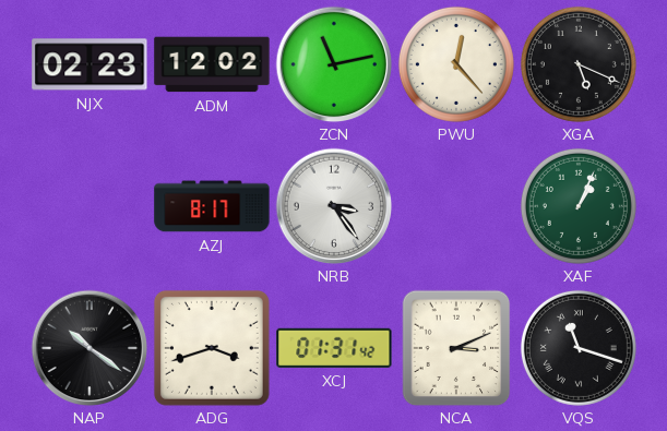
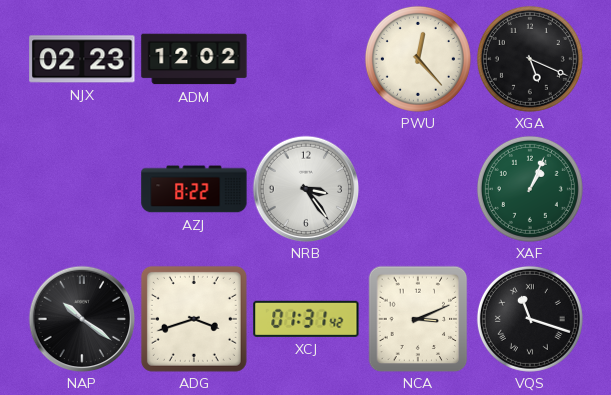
ZCN: 11:13 -> none
AZJ: 8:17 -> 8:22
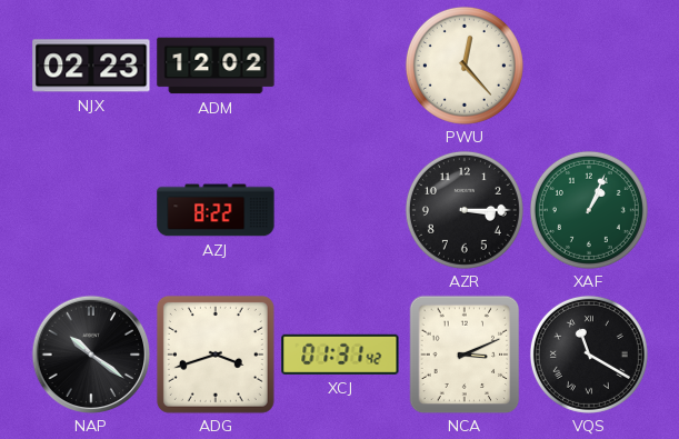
XGA: 5:19 -> none
NRB: 3:24 -> none
AZR: none -> 3:15
VQS: 11:18 -> 11:20
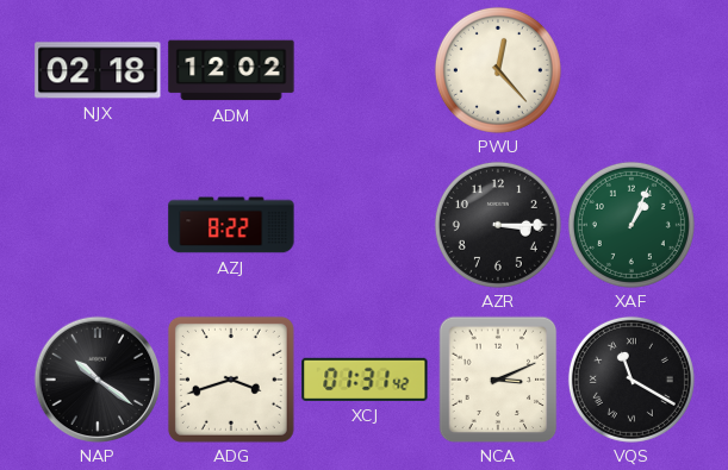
NJX: 02:23 -> 02:18
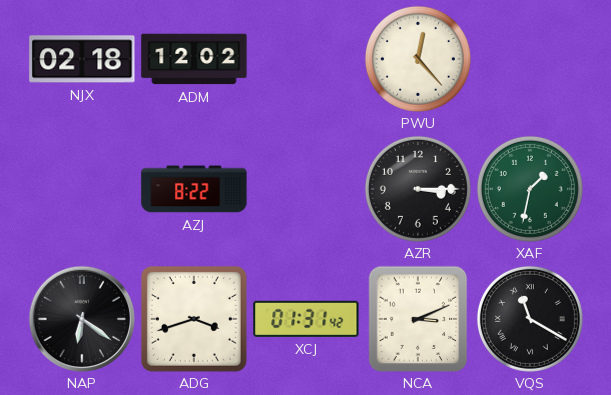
XAF: 1:04 -> 1:32
NAP: 10:21 -> 6:21
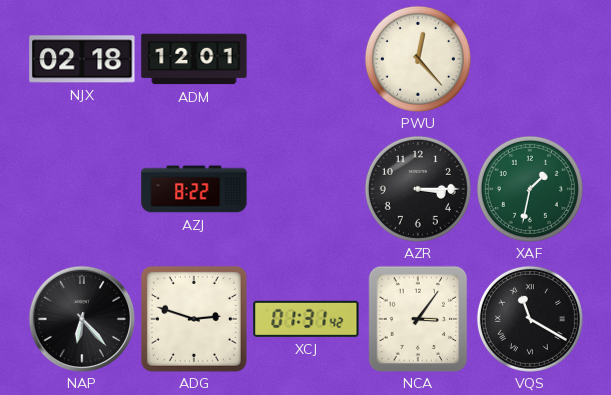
ADM: 12:02 -> 12:01
NAP: 6:21 -> 6:23
ADG: 3:42 -> 2:48
NCA: 3:11 -> 3:06
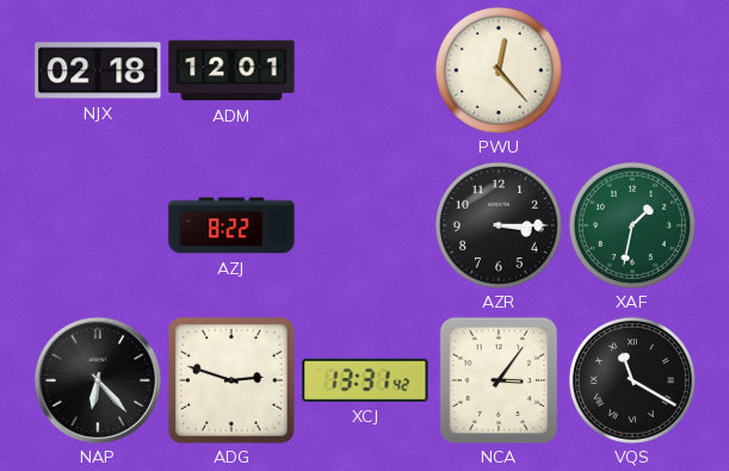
XCJ: 01:31 -> 13:31
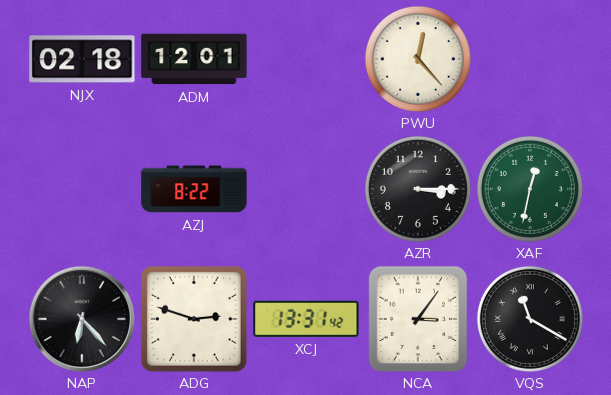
XAF: 1:32 -> 12:32
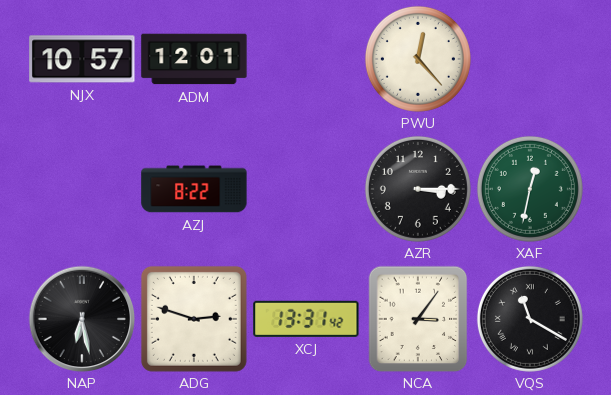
NJX: 02:18 -> 10:57
NAP: 6:23 -> 6:28
